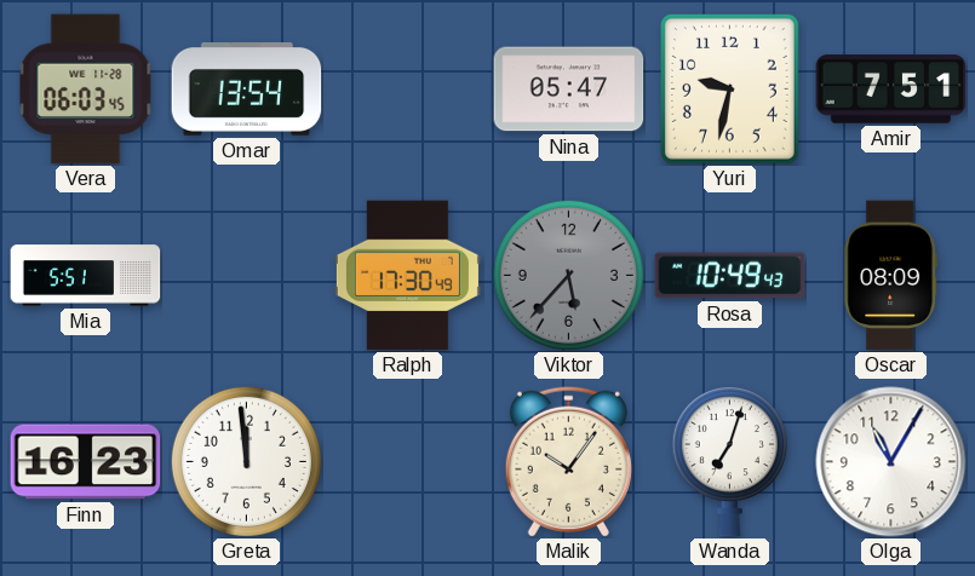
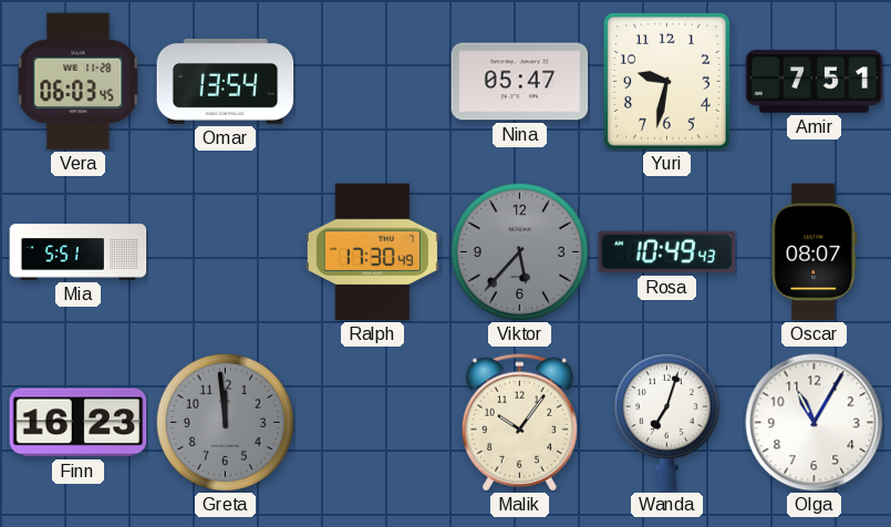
Oscar: 08:09 -> 08:07
Greta dial: white -> grey
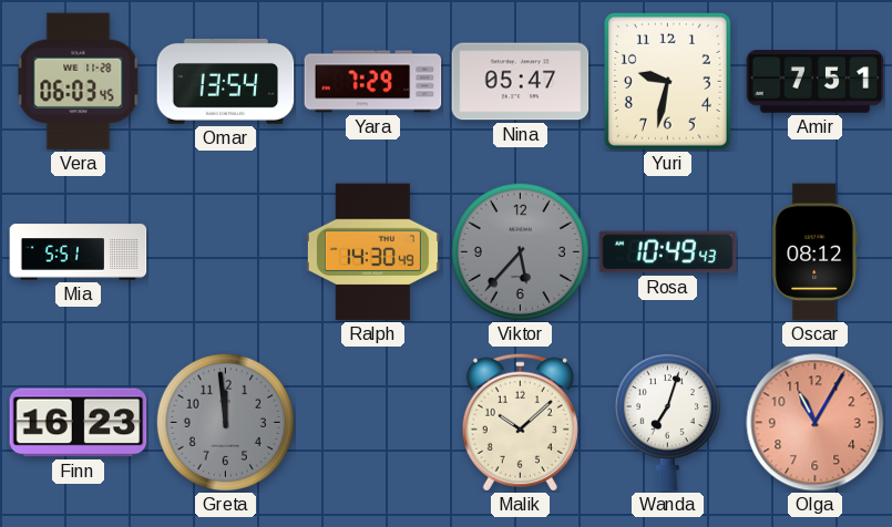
Yara: none -> 7:29
Ralph: 17:30 -> 14:30
Oscar: 08:07 -> 08:12
Malik: 10:06 -> 10:08
Olga dial: white -> salmon
